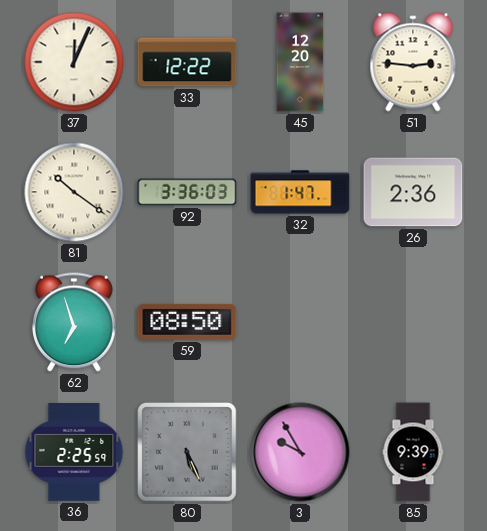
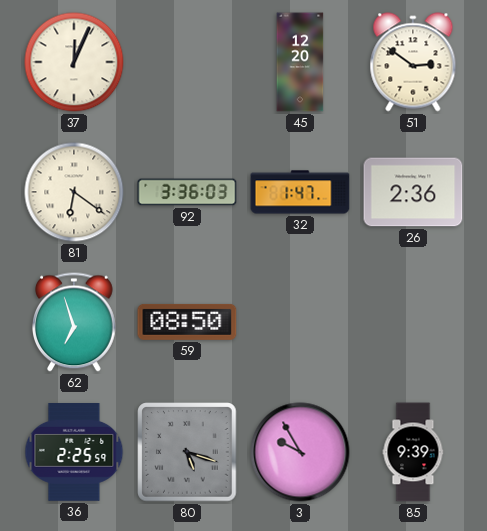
33: 12:22 -> none
51: 2:46 -> 2:51
81: 10:21 -> 6:21
80: 5:26 -> 5:18
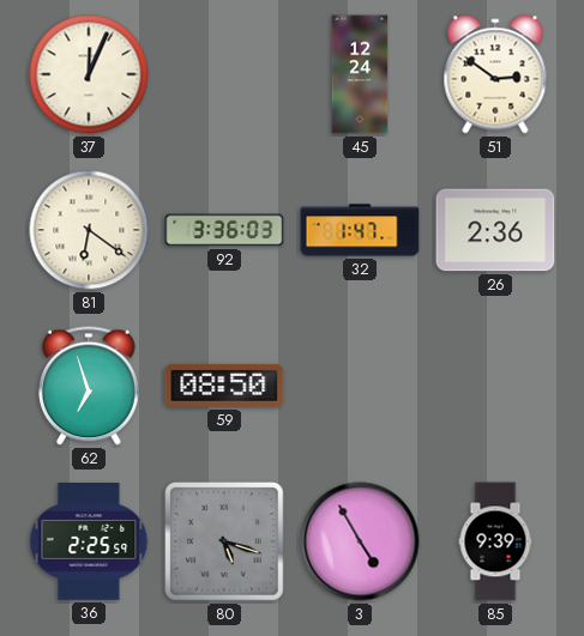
45: 12:20 -> 12:24
3: 9:55 -> 4:55
